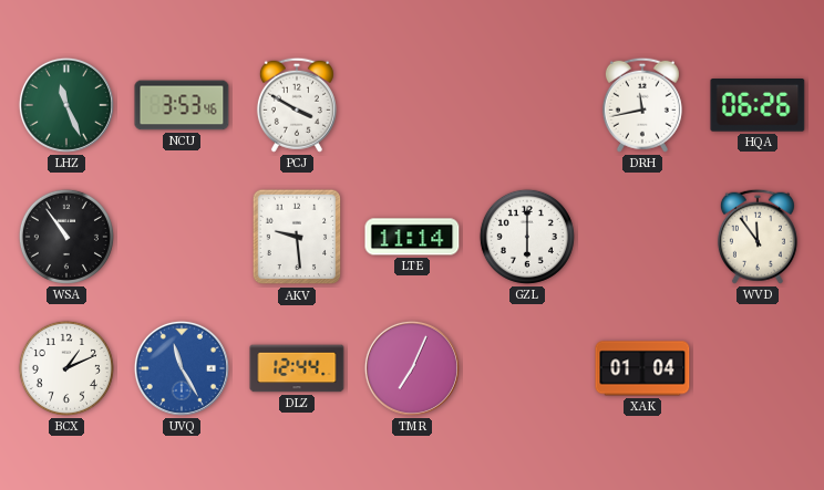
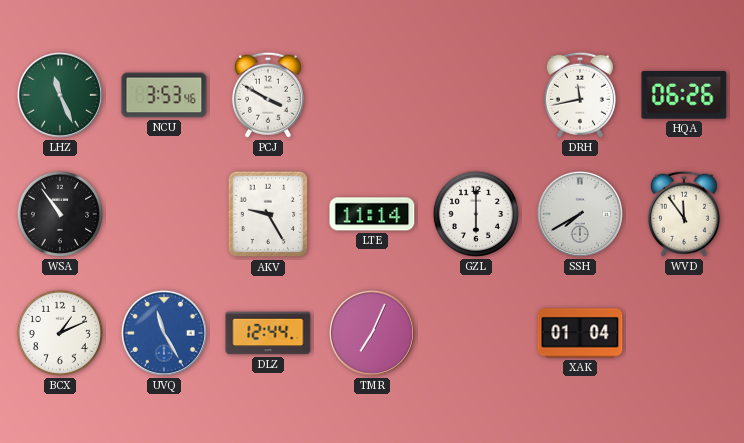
AKV: 9:29 -> 9:25
SSH: none -> 7:40
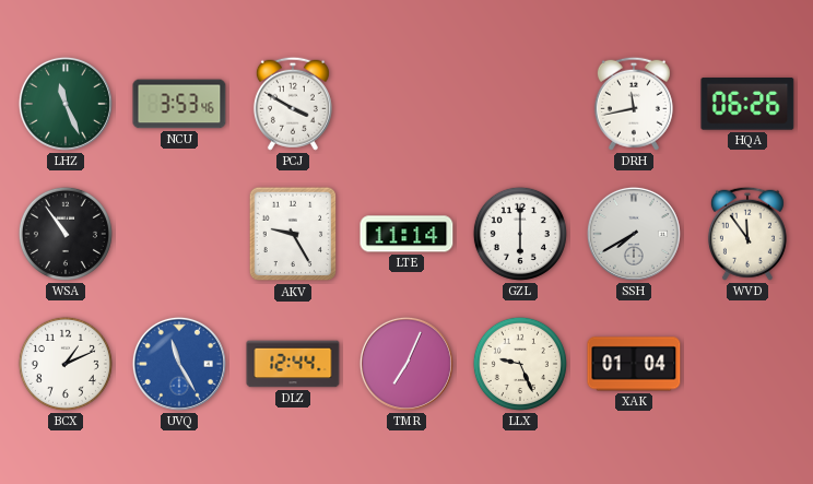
LLX: none -> 9:26
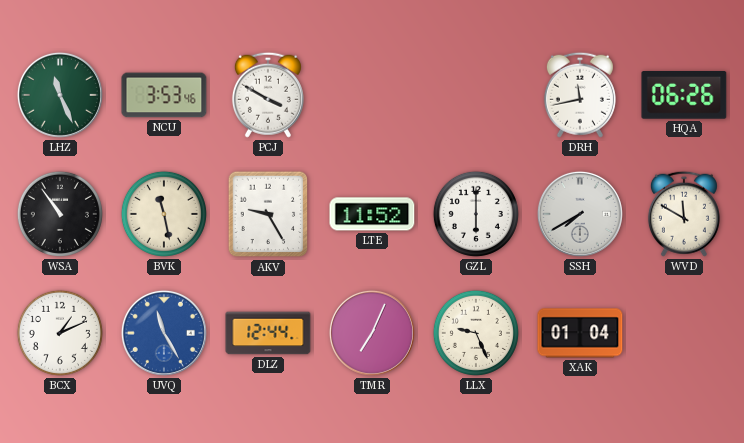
BVK: none -> 11:28
LTE: 11:14 -> 11:52
WVD: 11:54 -> 11:50
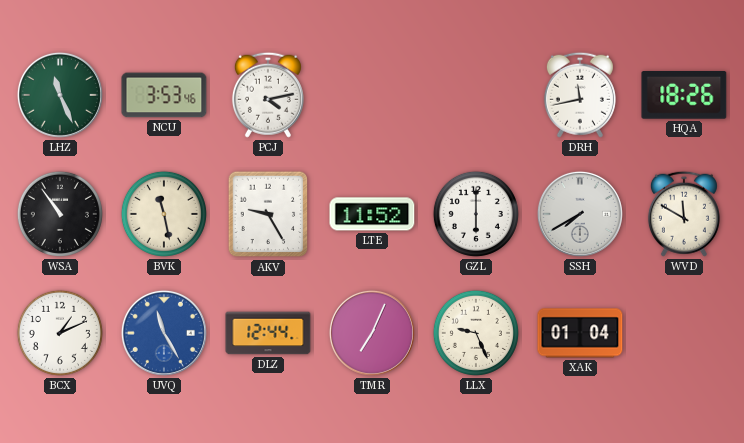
PCJ: 3:50 -> 4:13
HQA: 06:26 -> 18:26
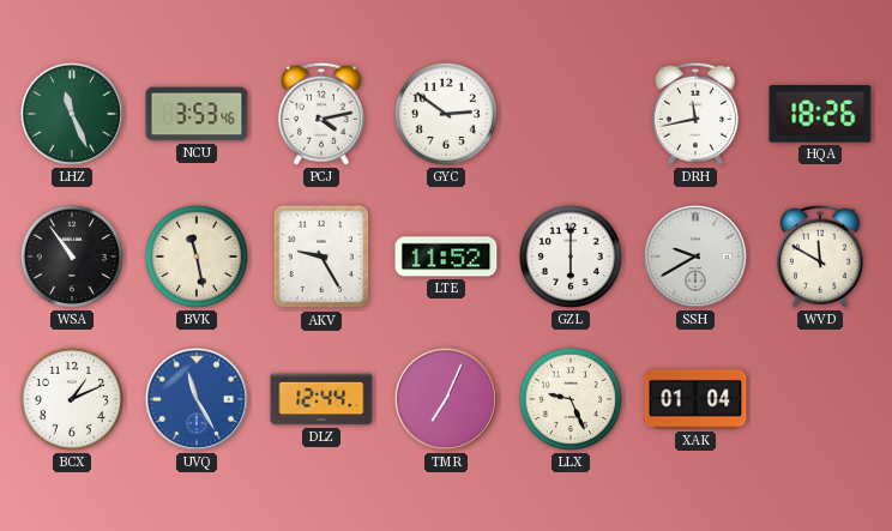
GYC: none -> 2:51
SSH: 7:40 -> 9:40
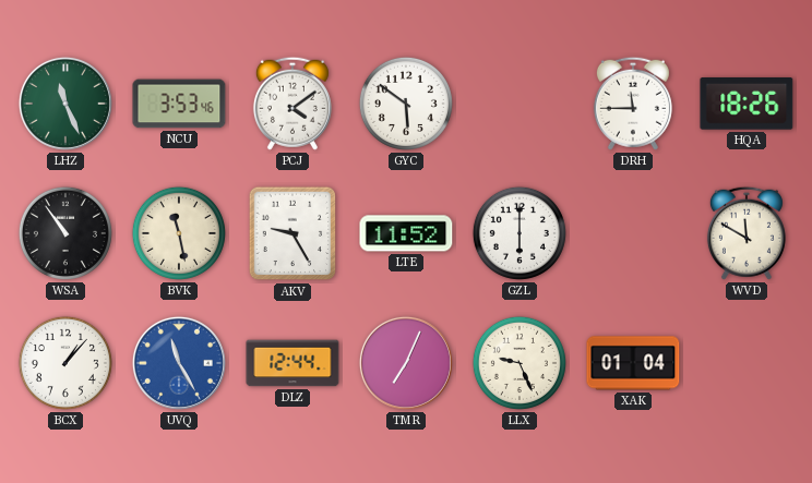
PCJ: 4:13 -> 4:09
GYC: 2:51 -> 5:51
DRH: 11:43 -> 11:45
SSH: 9:40 -> none
BCX: 1:11 -> 1:07
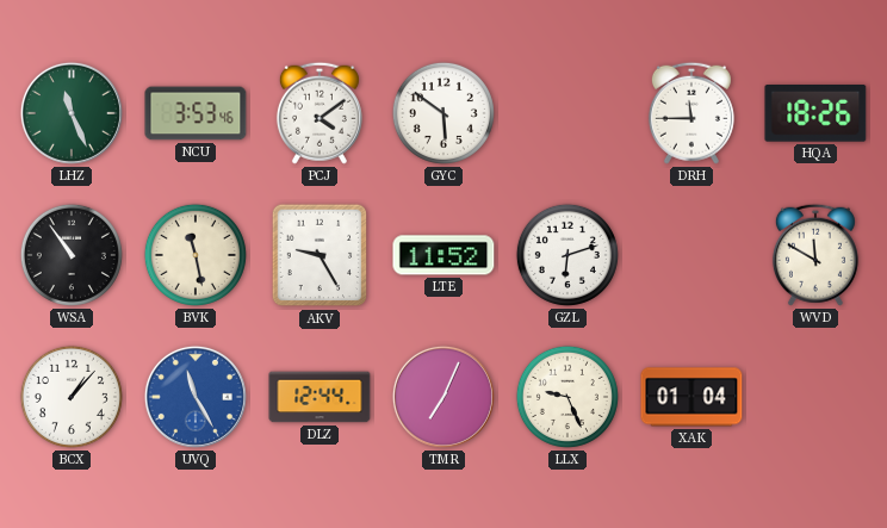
GZL: 6:00 -> 6:12
